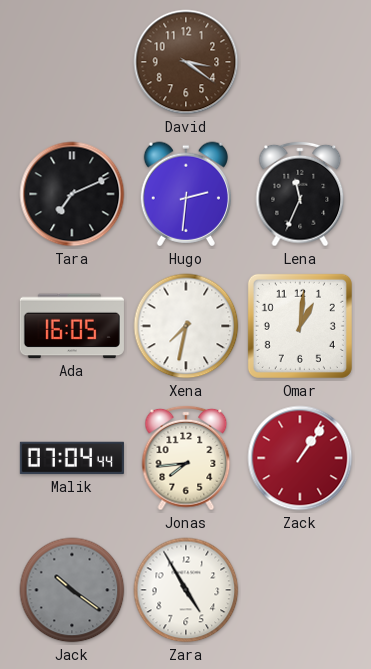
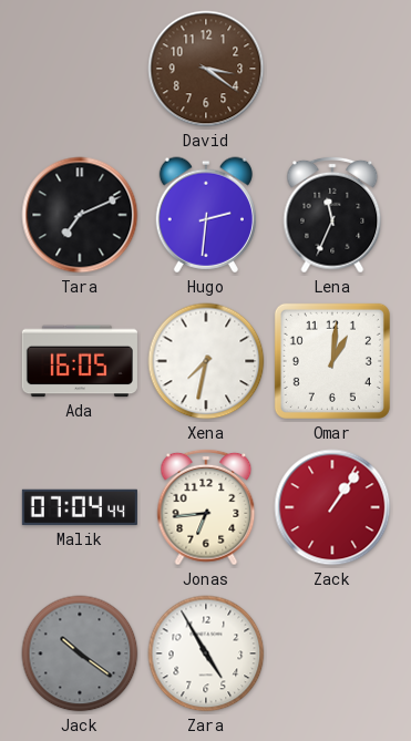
Jonas: 7:44 -> 6:44
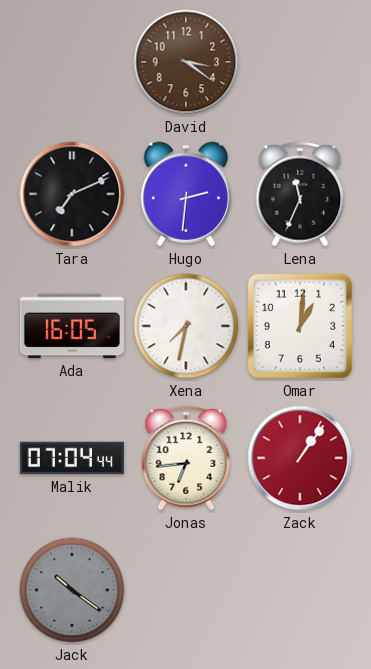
Zara: 4:55 -> none
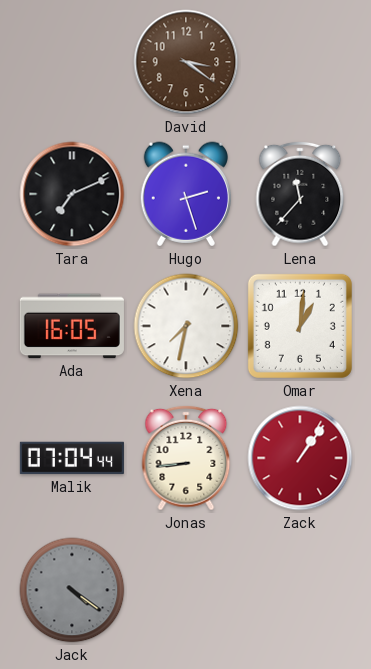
Hugo: 2:31 -> 2:27
Lena: 11:34 -> 11:37
Jonas: 6:44 -> 8:44
Jack: 10:21 -> 4:21
